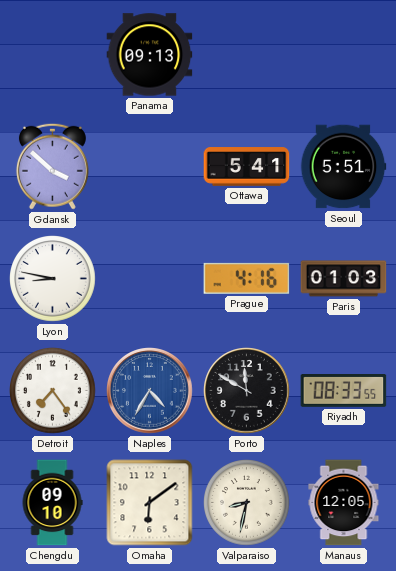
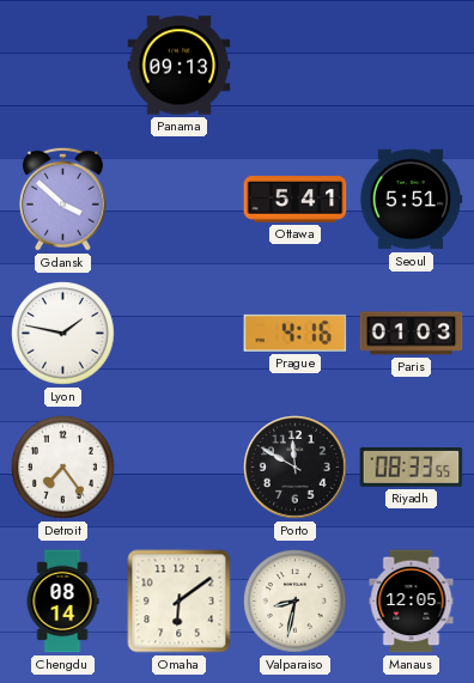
Lyon: 8:47 -> 1:47
Naples: 4:35 -> none
Chengdu: 09:10 -> 08:14
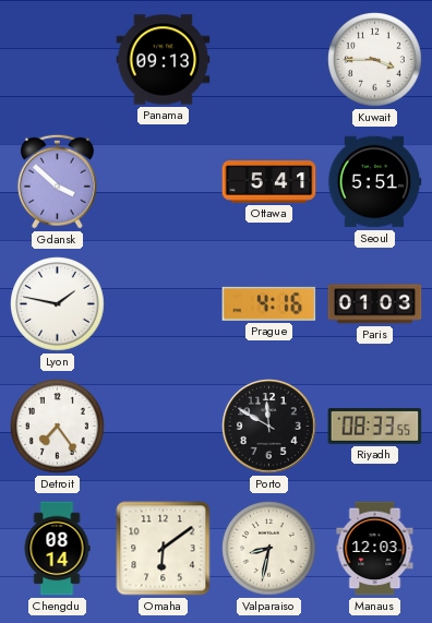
Kuwait: none -> 3:45
Manaus: 12:05 -> 12:03
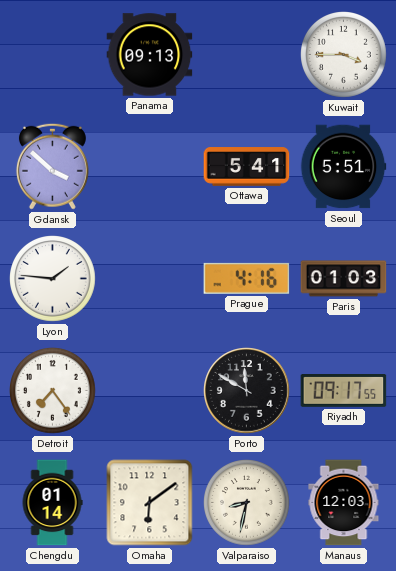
Lyon: 1:47 -> 1:46
Riyadh: 08:33 -> 09:17
Chengdu: 08:14 -> 01:14
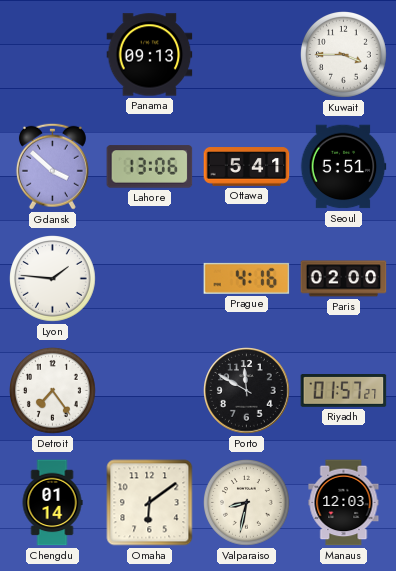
Lahore: none -> 13:06
Paris: 01:03 -> 02:00
Riyadh: 09:17 -> 01:57
